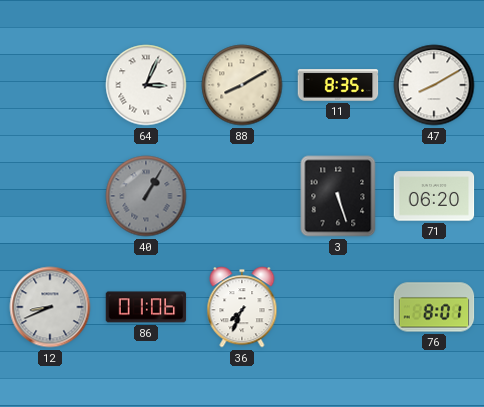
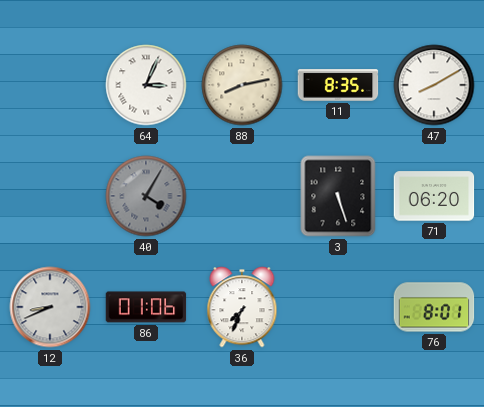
88: 8:10 -> 8:13
40: 1:05 -> 4:05
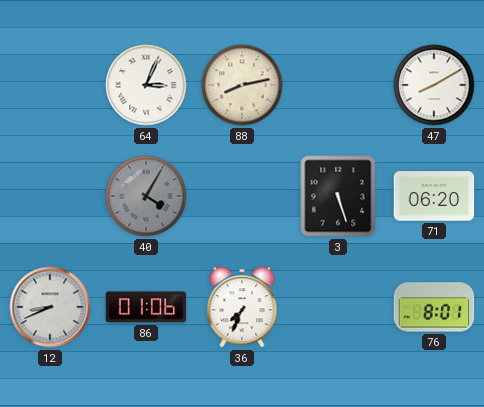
11: 8:35 -> none
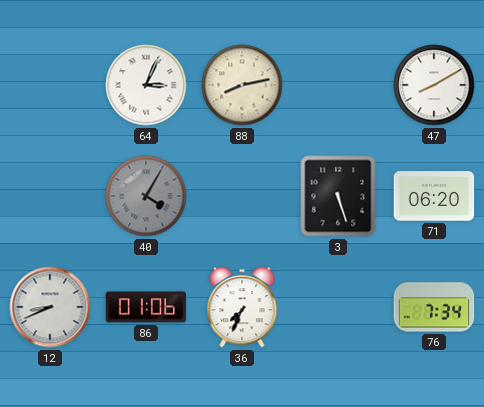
76: 8:01 -> 7:34
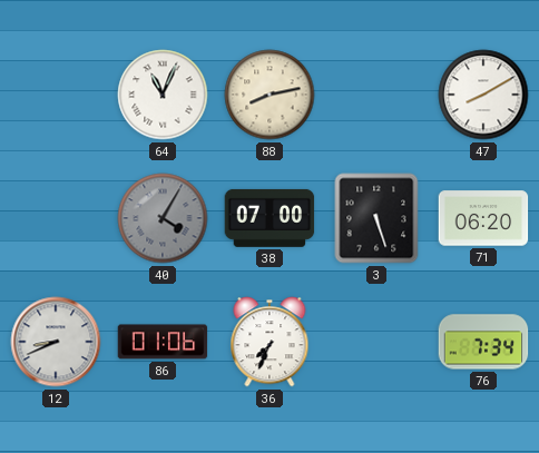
64: 3:04 -> 11:04
38: none -> 07:00
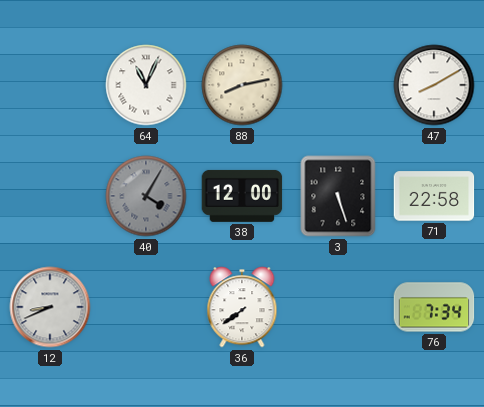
38: 07:00 -> 12:00
71: 06:20 -> 22:58
86: 01:06 -> none
36: 7:34 -> 7:39
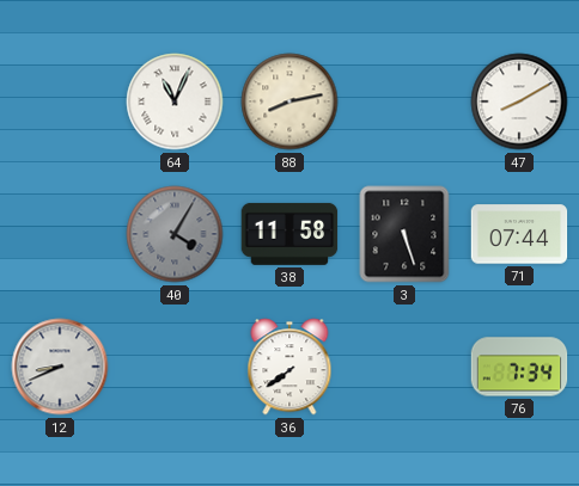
38: 12:00 -> 11:58
71: 22:58 -> 07:44
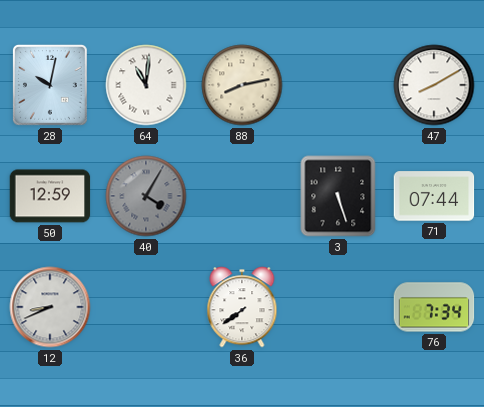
28: none -> 10:02
64: 11:04 -> 11:01
50: none -> 12:59
38: 11:58 -> none
